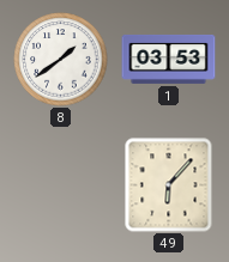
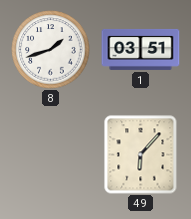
8: 1:39 -> 1:42
1: 03:53 -> 03:51
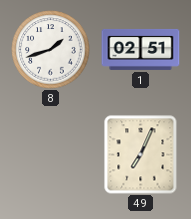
1: 03:51 -> 02:51
49: 6:07 -> 7:04
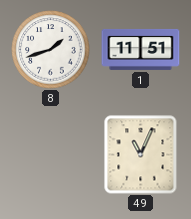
1: 02:51 -> 11:51
49: 7:04 -> 11:04
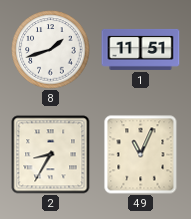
2: none -> 8:35
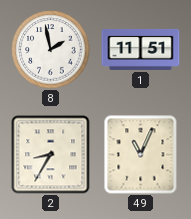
8: 1:42 -> 1:58
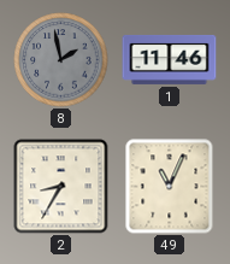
8 dial: white -> grey
1: 11:51 -> 11:46
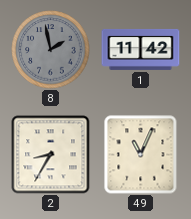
1: 11:46 -> 11:42
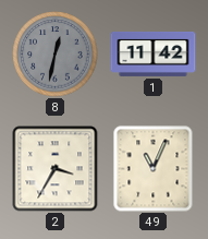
8: 1:58 -> 12:32
2: 8:35 -> 3:35
